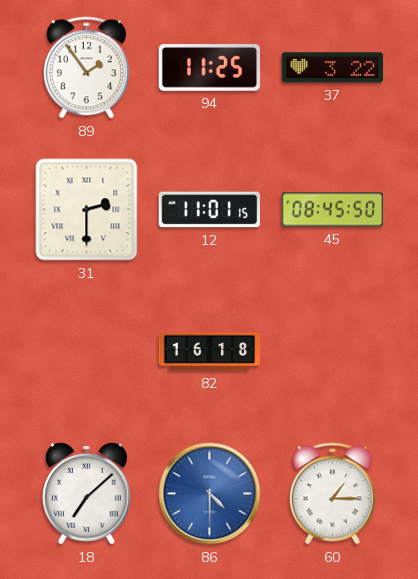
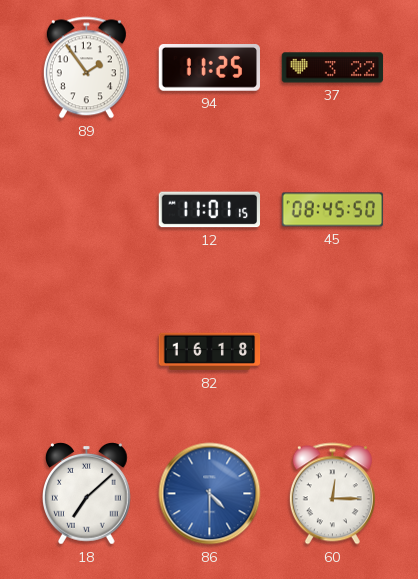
31: 2:30 -> none
60: 1:15 -> 12:15
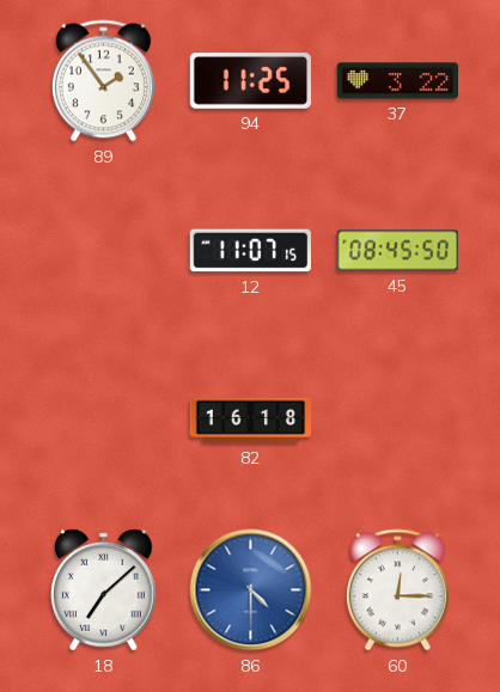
12: 11:01 -> 11:07
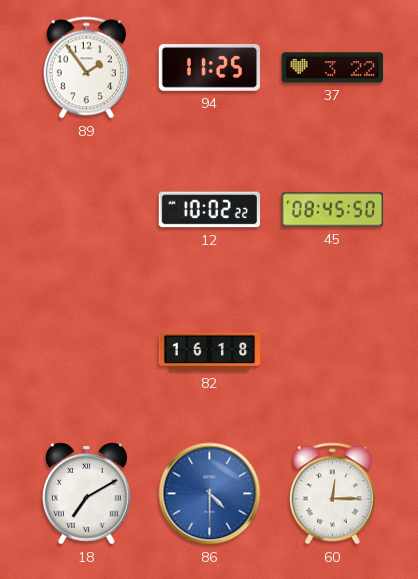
12: 11:07 -> 10:02
18: 7:08 -> 7:10
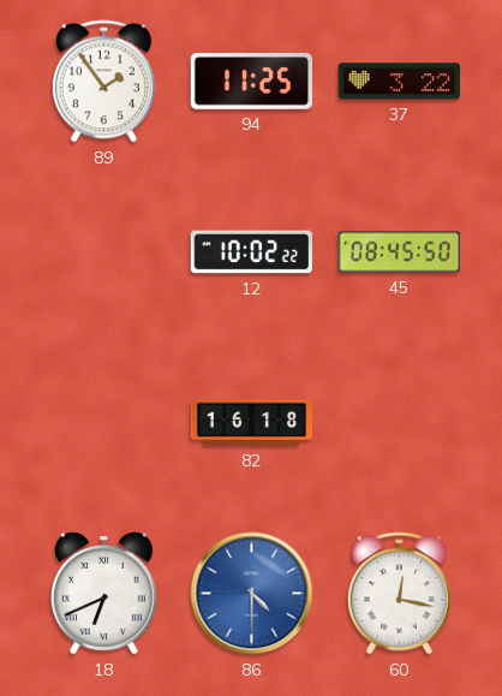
18: 7:10 -> 6:41
60: 12:15 -> 12:17
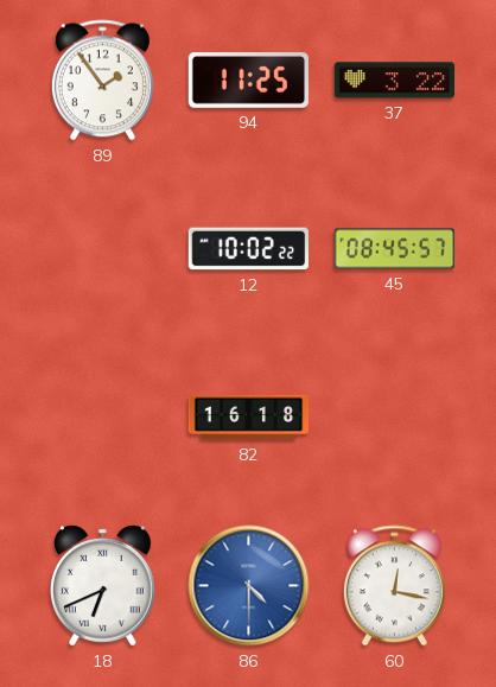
45: 08:45:50 -> 08:45:57
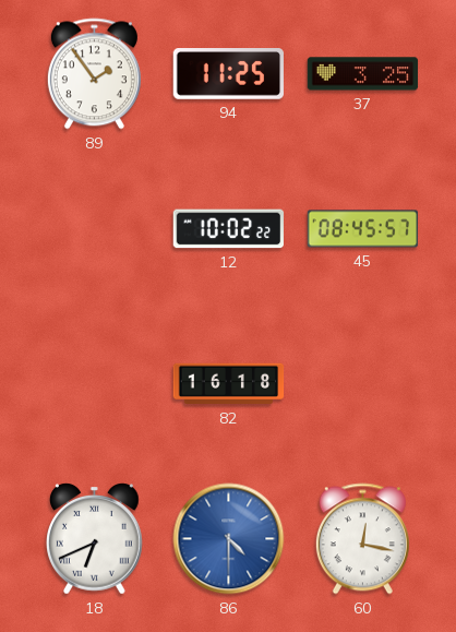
37: 3:22 -> 3:25
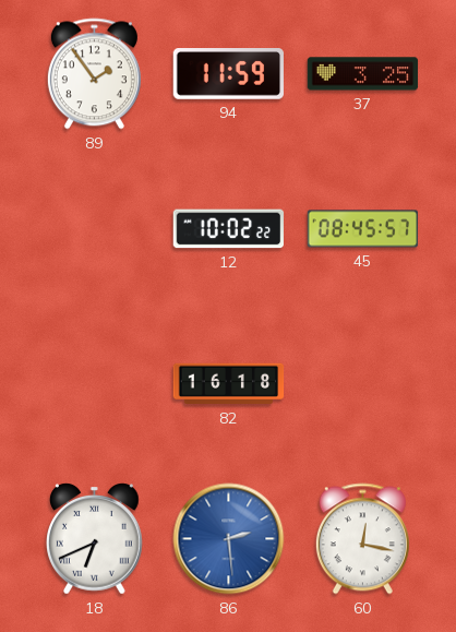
94: 11:25 -> 11:59
86: 4:30 -> 2:29
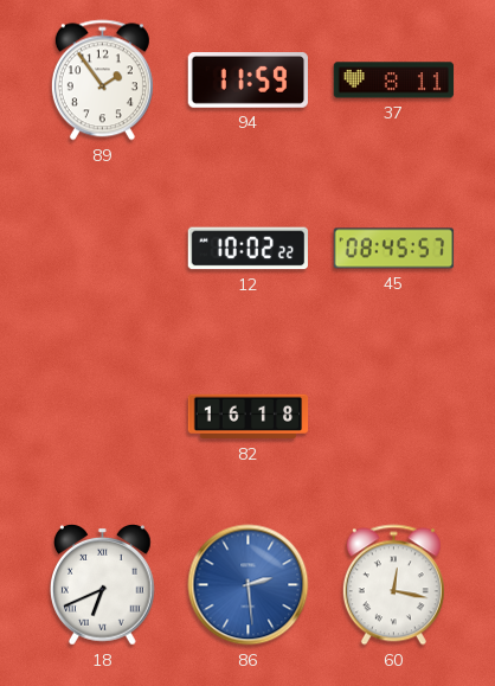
37: 3:25 -> 8:11
